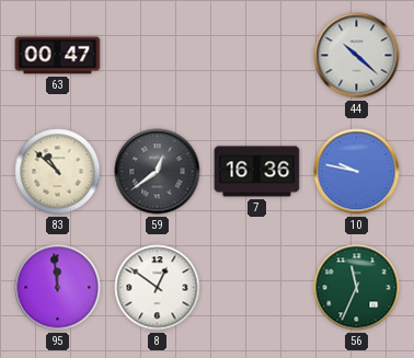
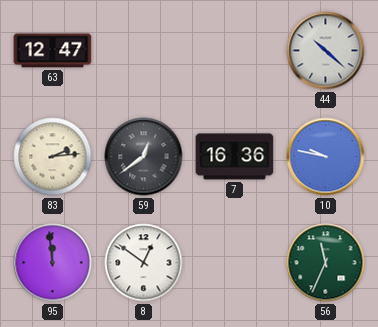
63: 00:47 -> 12:47
83: 10:52 -> 2:14
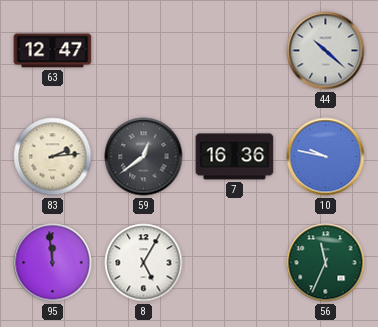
8: 12:51 -> 5:05
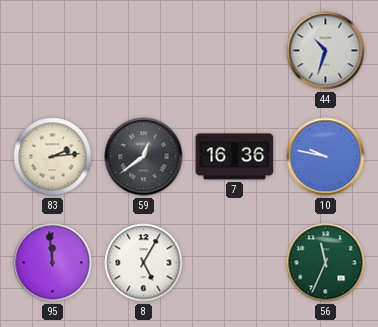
63: 12:47 -> none
44: 10:22 -> 10:33
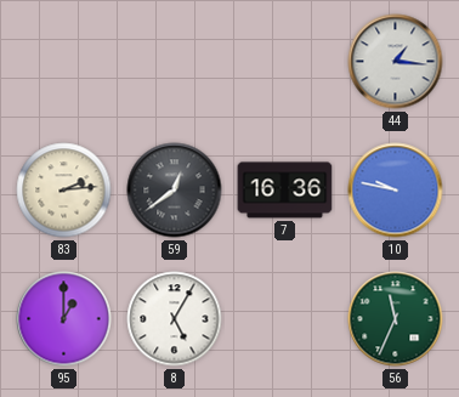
44: 10:33 -> 1:16
95: 11:59 -> 1:00
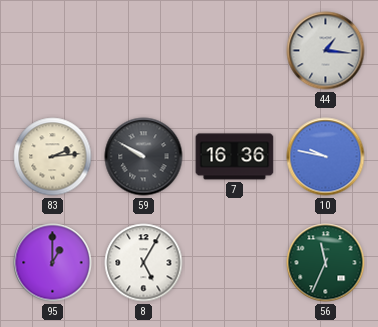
59: 12:39 -> 9:50
